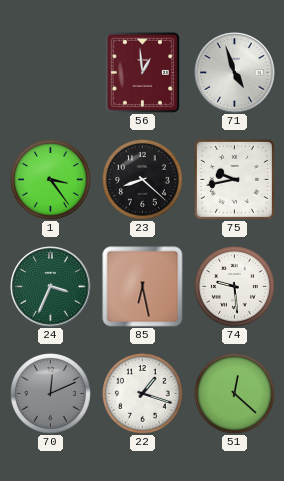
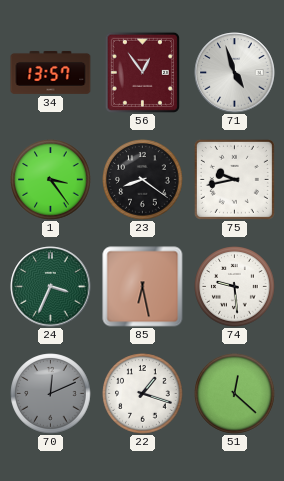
34: none -> 13:57
56: 12:59 -> 12:54
23: 8:22 -> 8:21
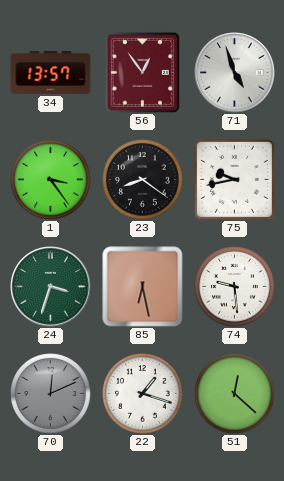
24: 3:34 -> 3:33
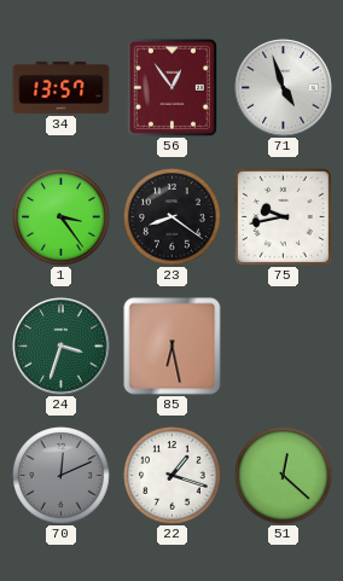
74: 9:29 -> none
